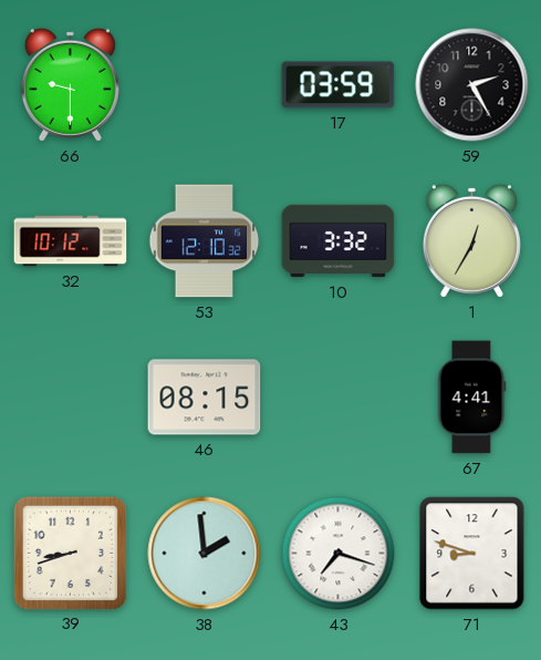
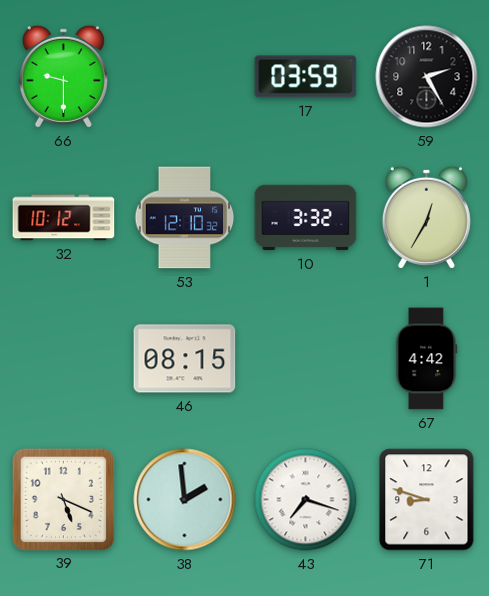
67: 4:41 -> 4:42
39: 8:42 -> 5:19
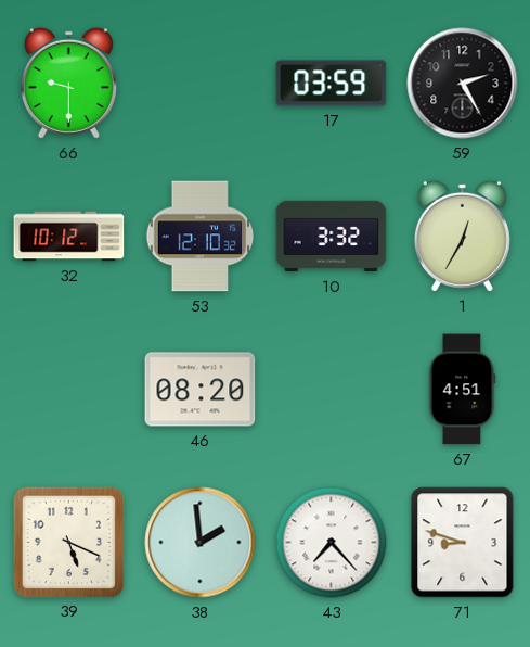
46: 08:15 -> 08:20
67: 4:42 -> 4:51
43: 7:18 -> 7:23
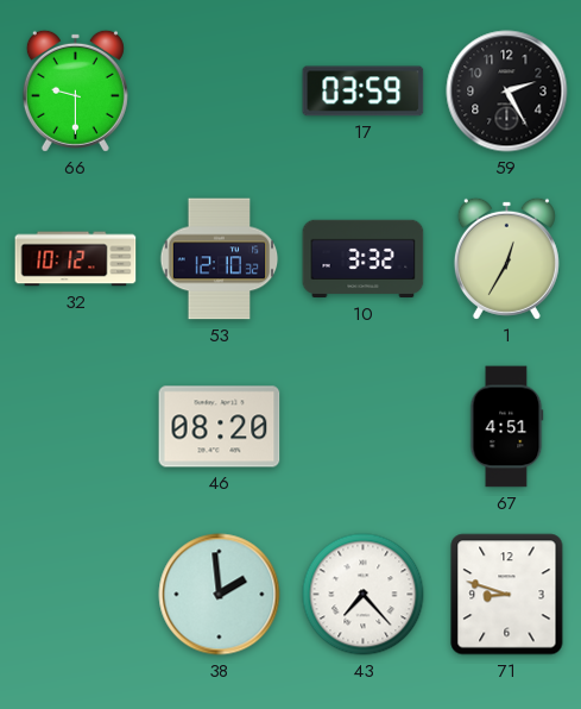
39: 5:19 -> none
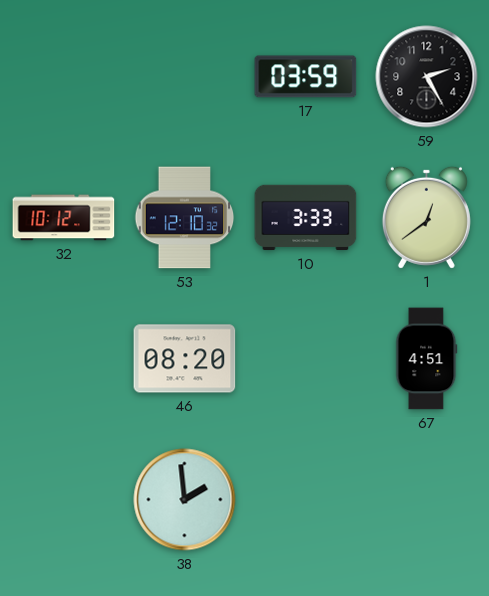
66: 9:30 -> none
10: 3:32 -> 3:33
1: 12:35 -> 12:39
43: 7:23 -> none
71: 8:48 -> none
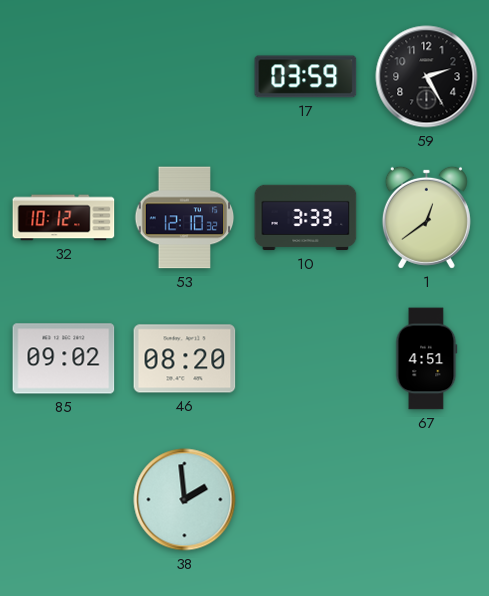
85: none -> 09:02
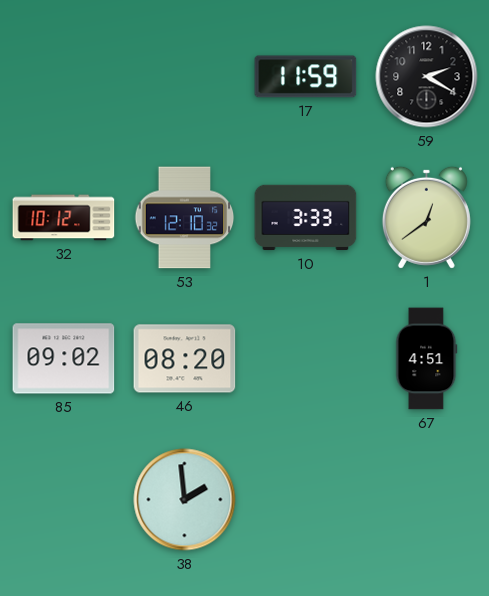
17: 03:59 -> 11:59
59: 2:25 -> 2:20
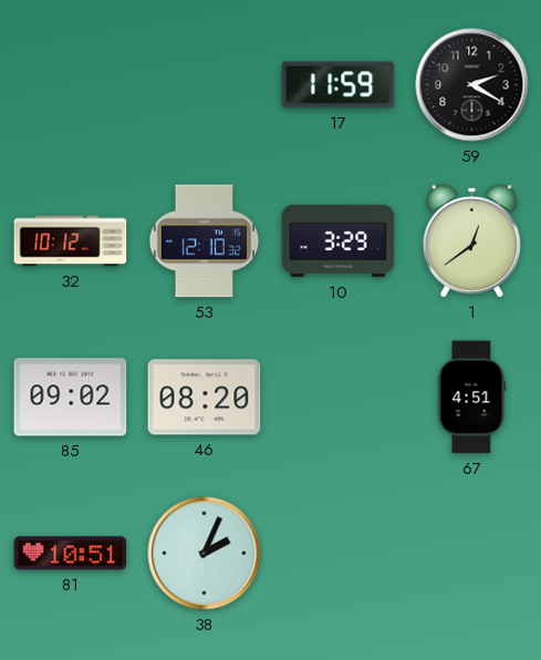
10: 3:33 -> 3:29
81: none -> 10:51
38: 1:59 -> 2:04
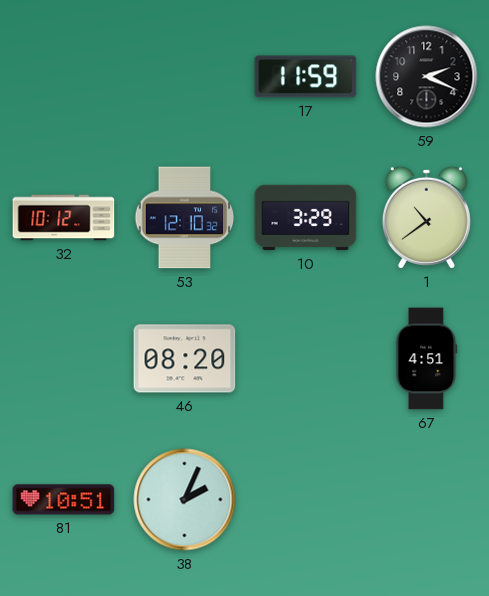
59: 2:20 -> 2:19
1: 12:39 -> 10:39
85: 09:02 -> none
